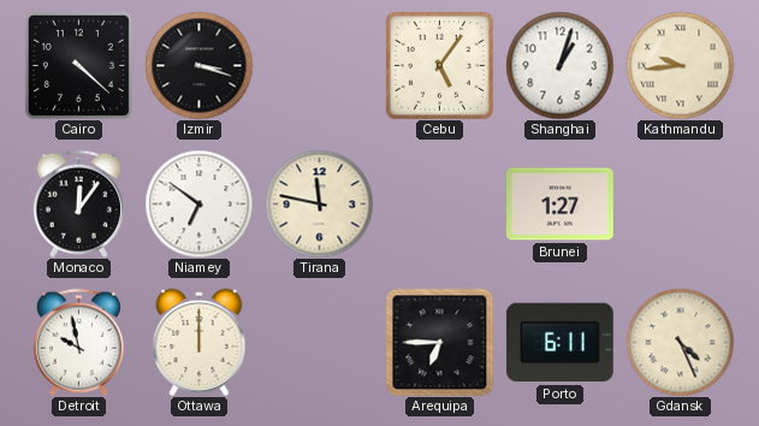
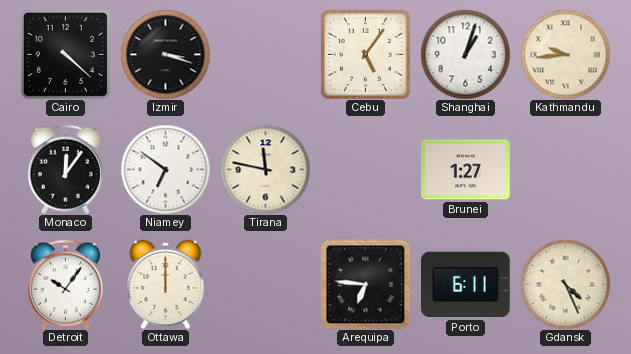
Detroit: 9:58 -> 10:06
Arequipa: 6:45 -> 6:46
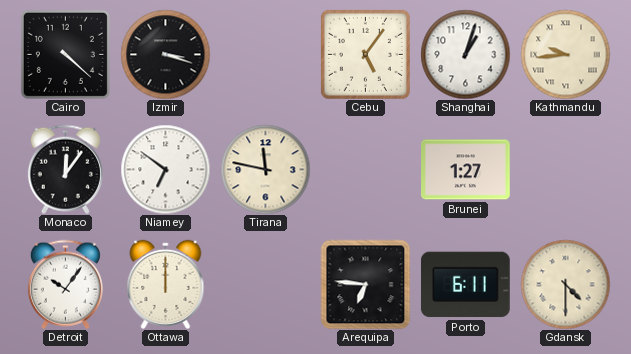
Gdansk: 4:26 -> 4:30
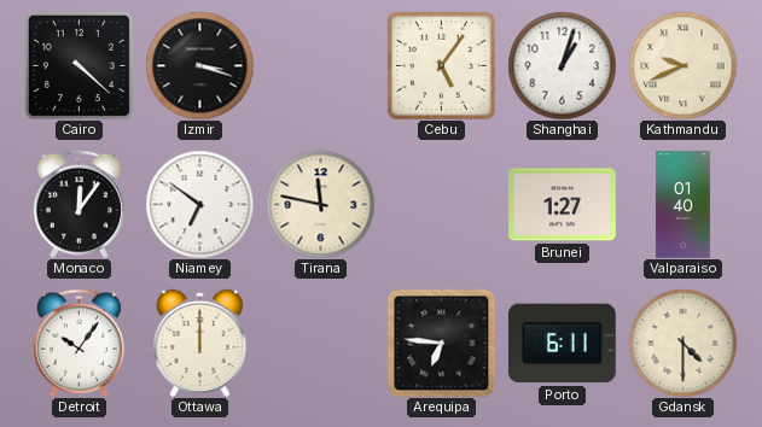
Kathmandu: 9:44 -> 9:41
Valparaiso: none -> 01:40
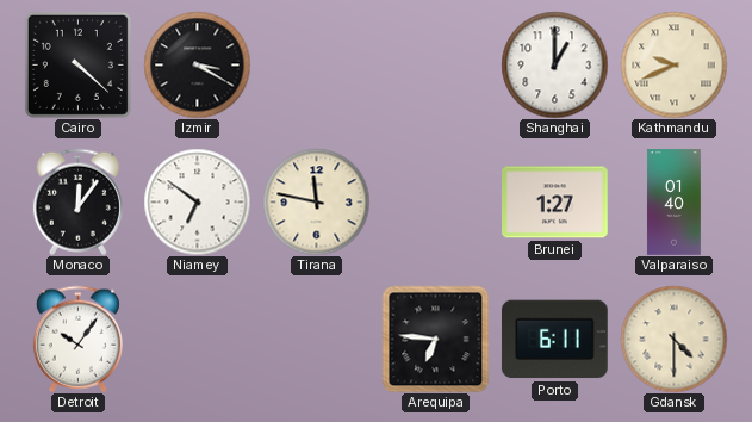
Izmir: 3:18 -> 3:20
Cebu: 5:06 -> none
Shanghai: 1:03 -> 1:00
Ottawa: 12:00 -> none
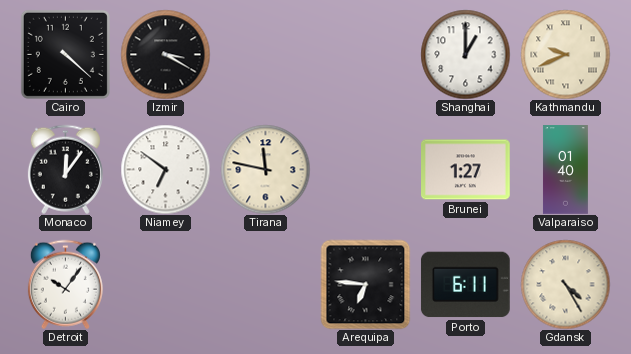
Gdansk: 4:30 -> 4:25
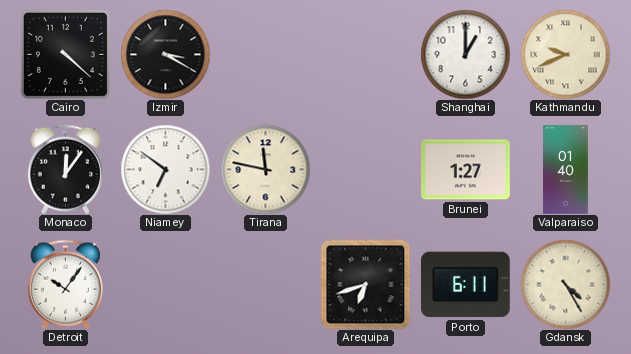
Arequipa: 6:46 -> 6:42
